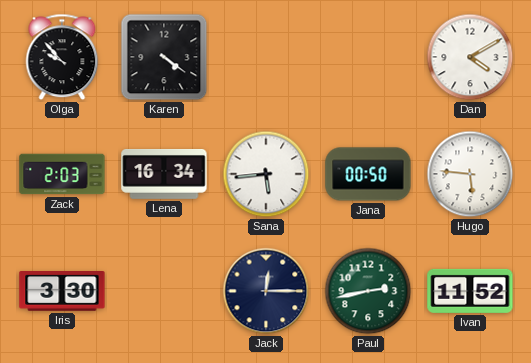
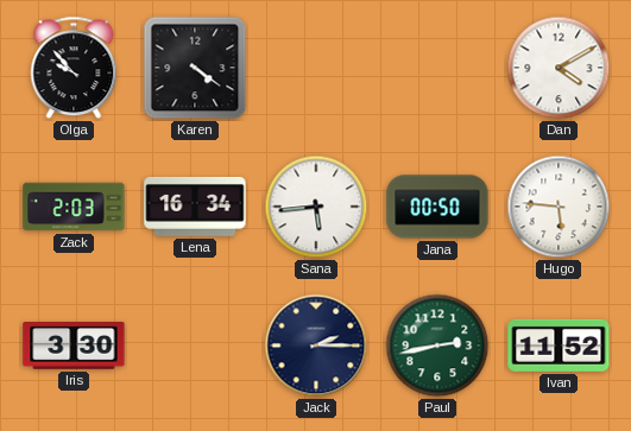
Jack: 12:15 -> 2:15
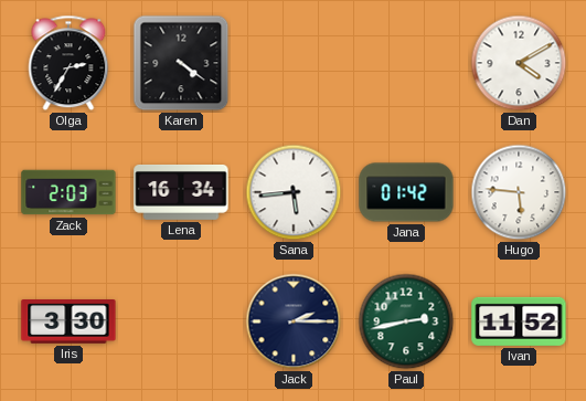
Olga: 9:53 -> 2:35
Jana: 00:50 -> 01:42
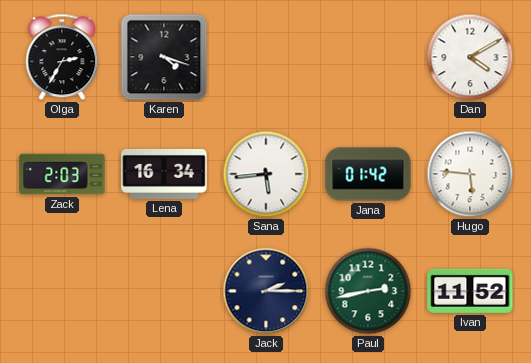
Karen: 4:21 -> 4:18
Iris: 3:30 -> none
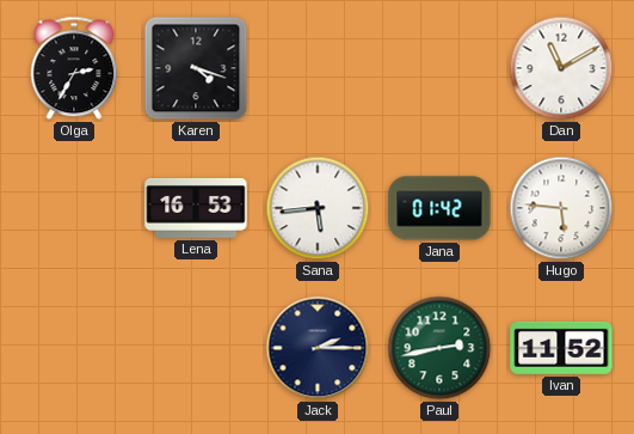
Dan: 4:10 -> 11:10
Zack: 2:03 -> none
Lena: 16:34 -> 16:53
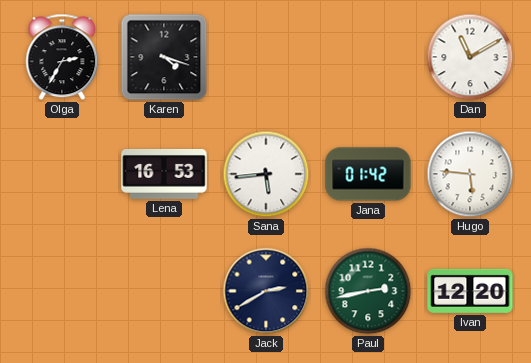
Jack: 2:15 -> 2:40
Ivan: 11:52 -> 12:20
